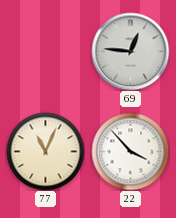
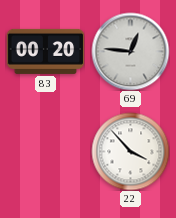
83: none -> 00:20
77: 11:04 -> none
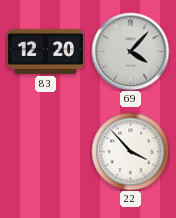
83: 00:20 -> 12:20
69: 12:46 -> 4:07
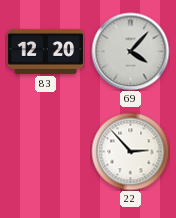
22: 3:53 -> 2:53
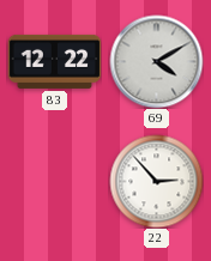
83: 12:20 -> 12:22
69: 4:07 -> 4:10
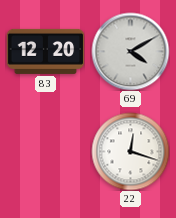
83: 12:22 -> 12:20
22: 2:53 -> 12:18
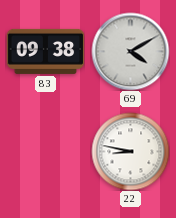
83: 12:20 -> 09:38
22: 12:18 -> 8:47
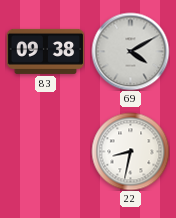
22: 8:47 -> 8:32
